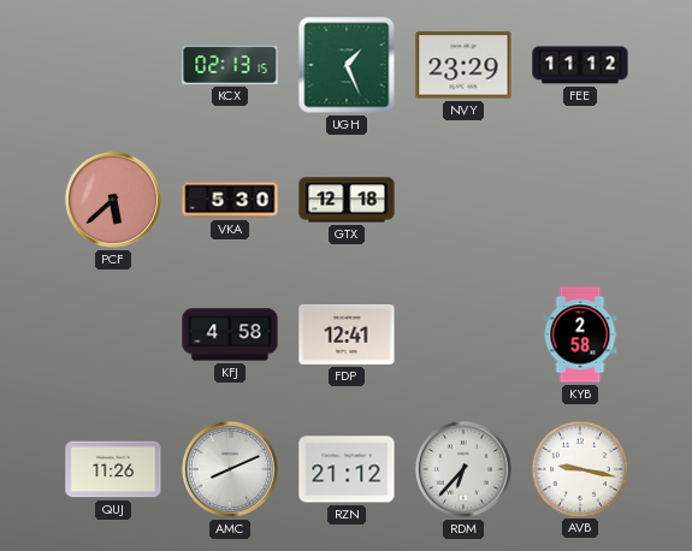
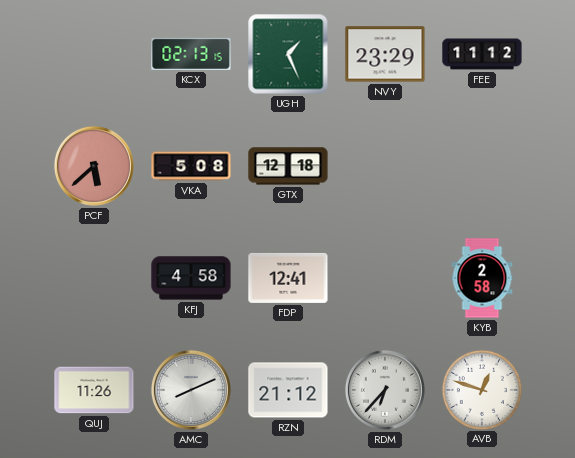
VKA: 5:30 -> 5:08
AVB: 9:17 -> 12:48
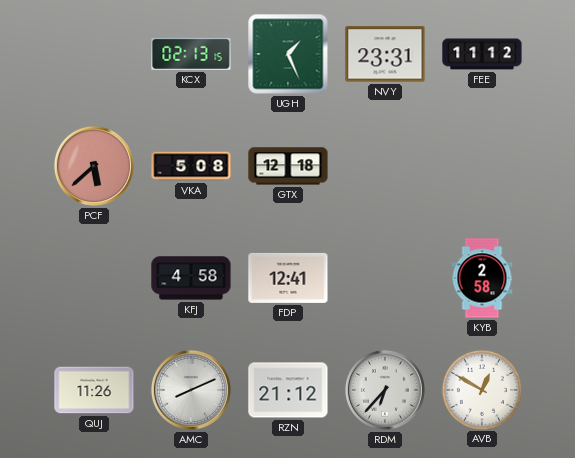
NVY: 23:29 -> 23:31
AVB: 12:48 -> 12:50
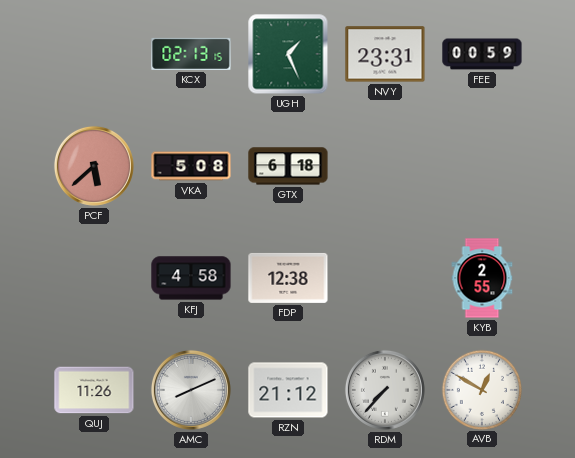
FEE: 11:12 -> 00:59
GTX: 12:18 -> 6:18
FDP: 12:41 -> 12:38
KYB: 2:58 -> 2:55
RDM: 6:37 -> 7:37
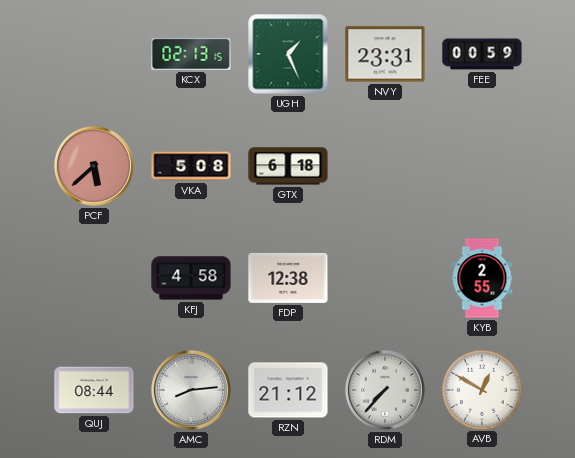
QUJ: 11:26 -> 08:44
AMC: 8:11 -> 8:14
